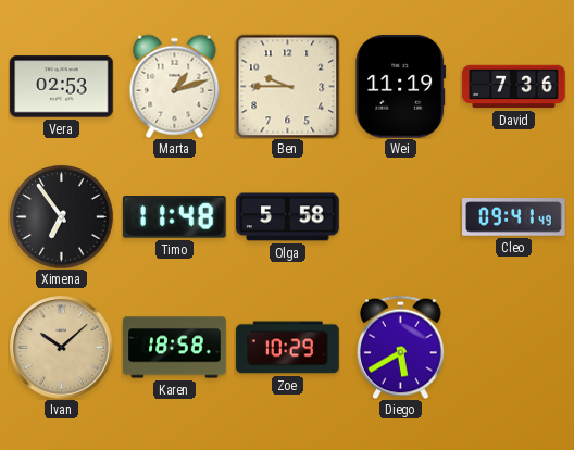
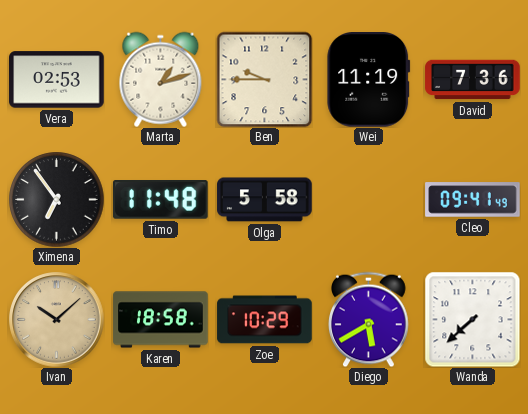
Wanda: none -> 7:38
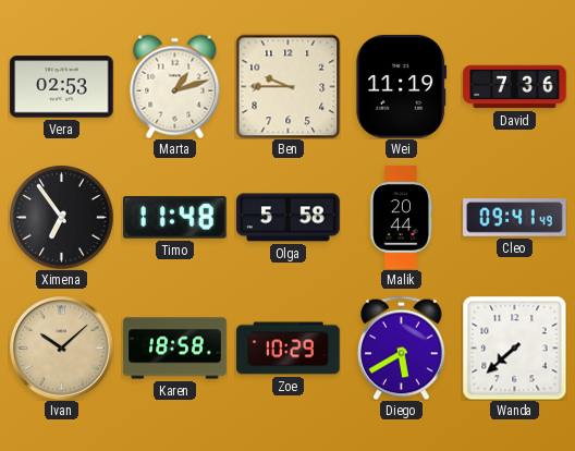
Malik: none -> 20:44
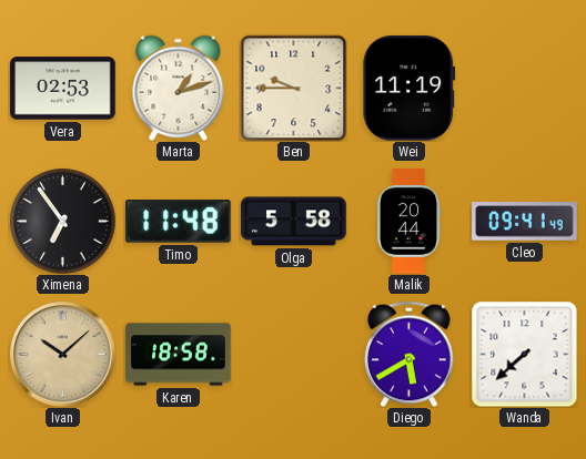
David: 7:36 -> none
Zoe: 10:29 -> none
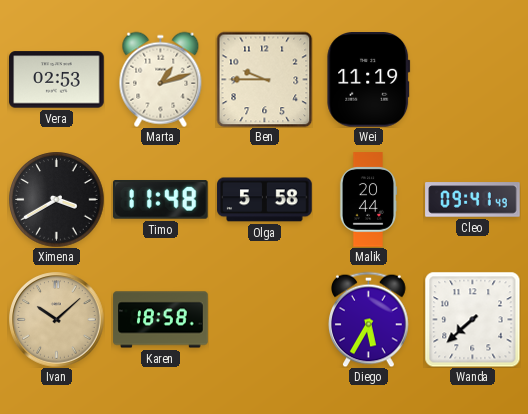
Ximena: 6:54 -> 3:40
Diego: 5:40 -> 5:35
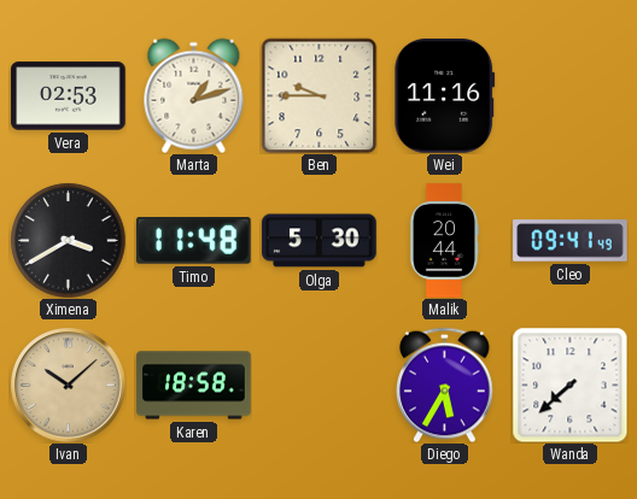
Wei: 11:19 -> 11:16
Olga: 5:58 -> 5:30
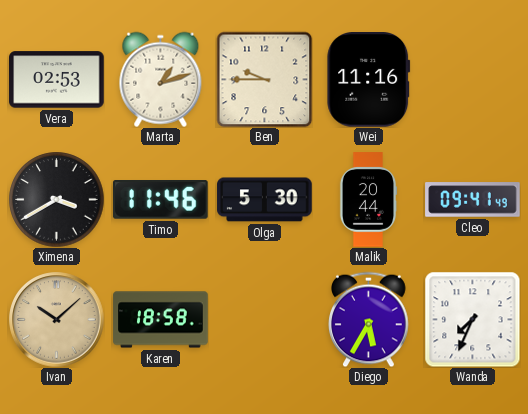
Timo: 11:48 -> 11:46
Wanda: 7:38 -> 7:34
